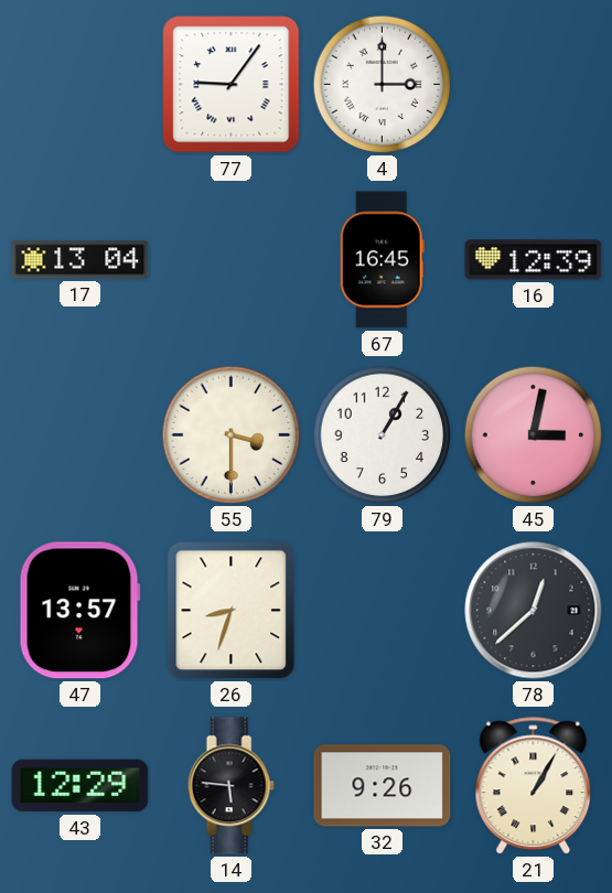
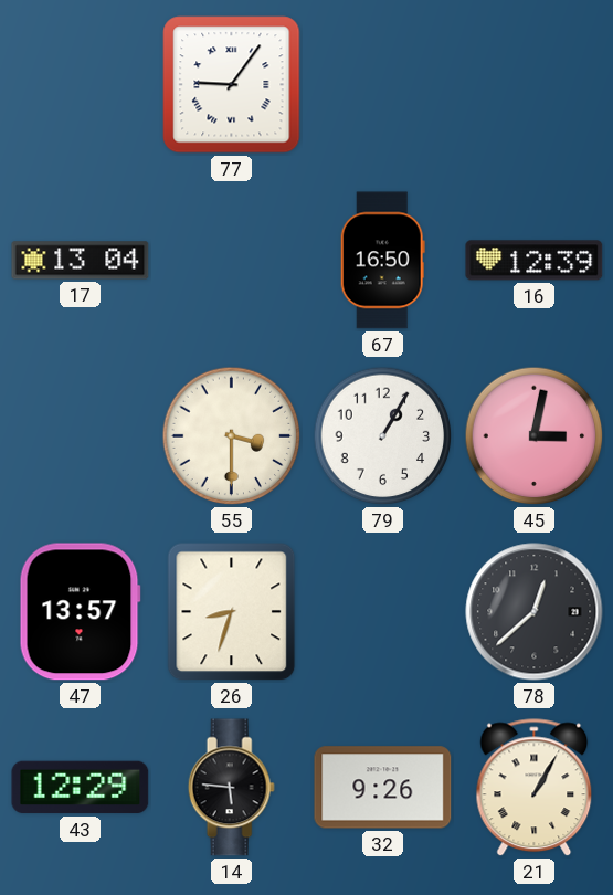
4: 3:00 -> none
67: 16:45 -> 16:50
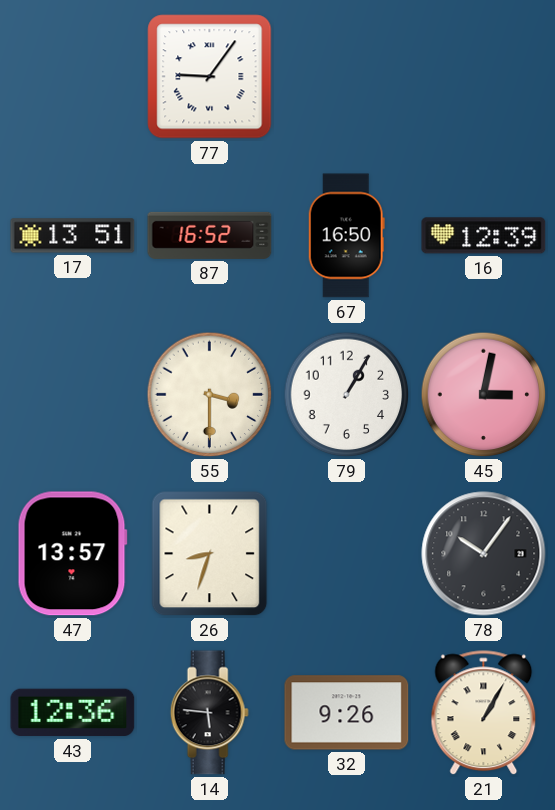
17: 13:04 -> 13:51
87: none -> 16:52
78: 12:38 -> 10:06
43: 12:29 -> 12:36
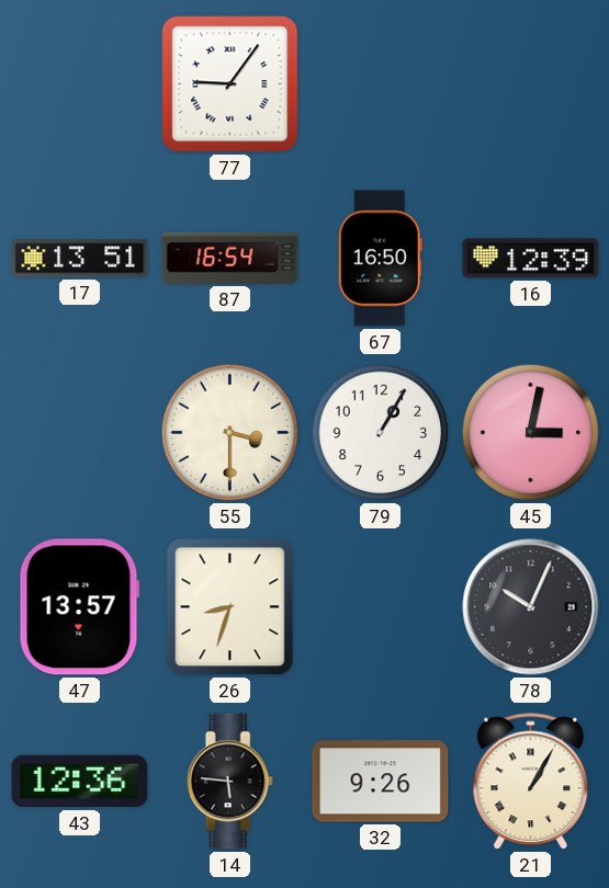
87: 16:52 -> 16:54
78: 10:06 -> 10:04
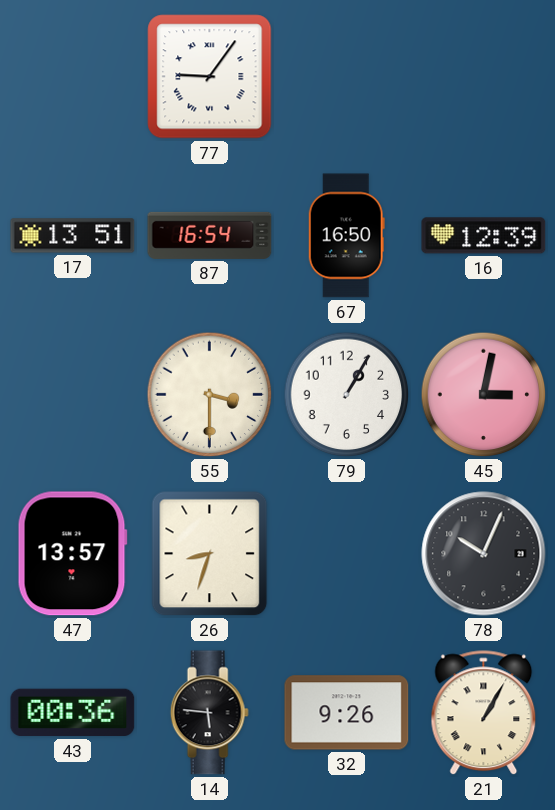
43: 12:36 -> 00:36
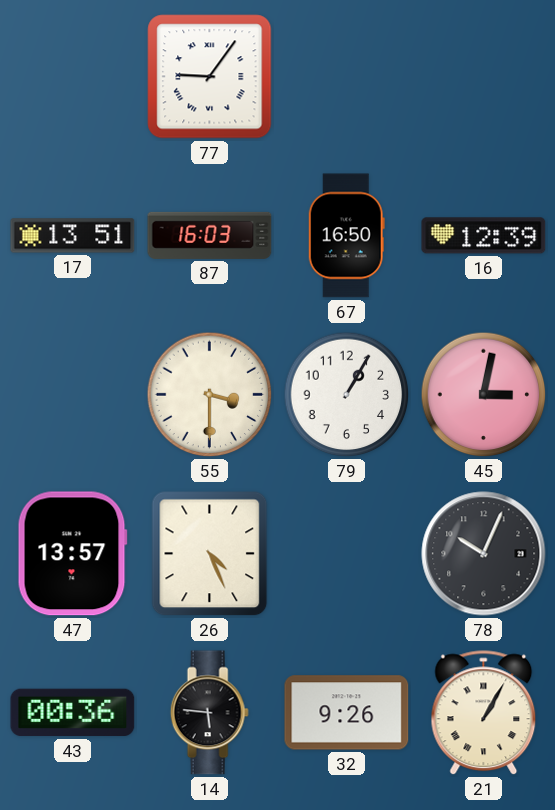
87: 16:54 -> 16:03
26: 8:33 -> 4:26
